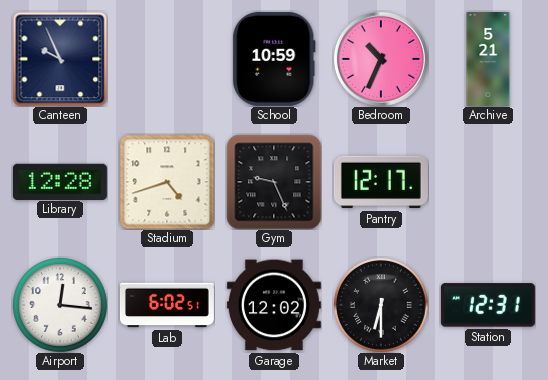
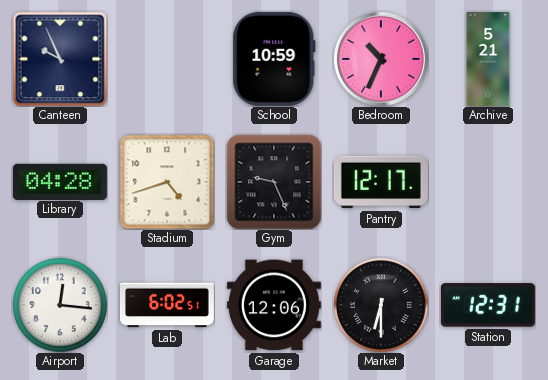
Library: 12:28 -> 04:28
Garage: 12:02 -> 12:06
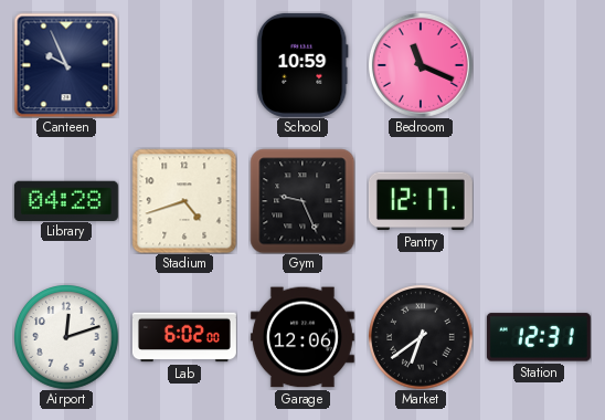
Bedroom: 10:34 -> 11:19
Archive: 5:21 -> none
Airport: 12:16 -> 12:12
Lab: 6:02:51 -> 6:02:00
Market: 6:30 -> 6:39
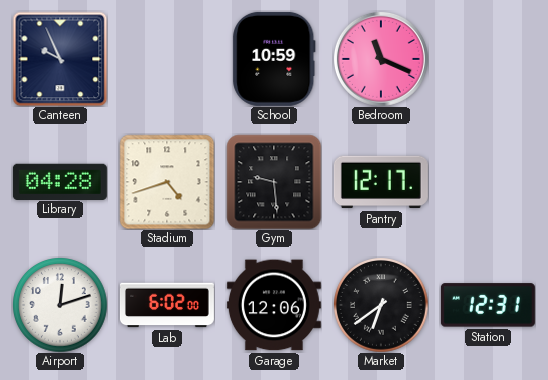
Gym: 9:26 -> 9:29
